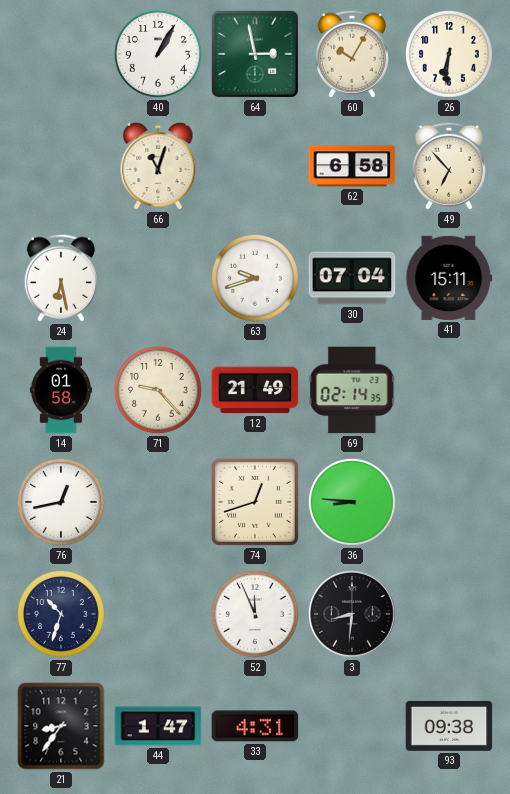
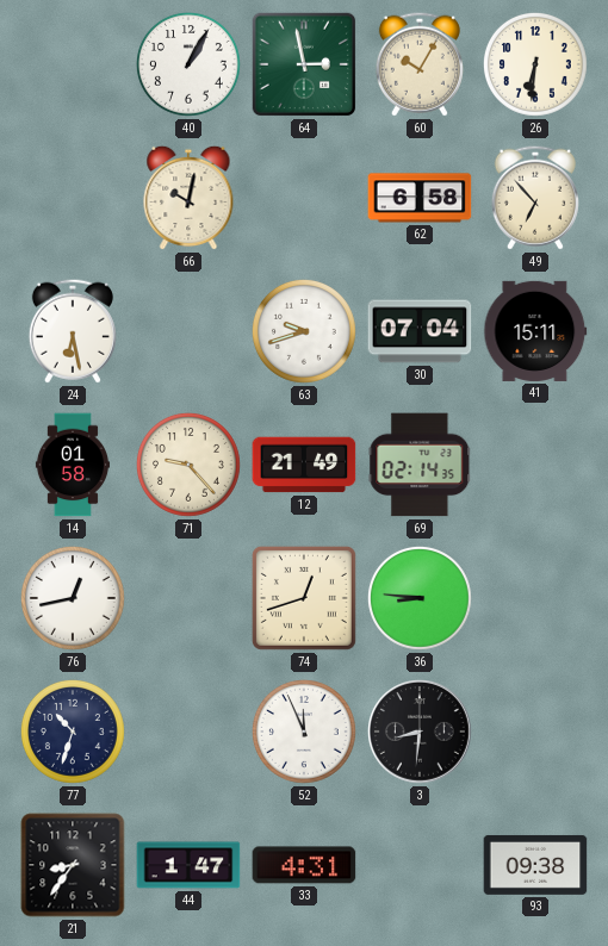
66: 11:03 -> 10:02
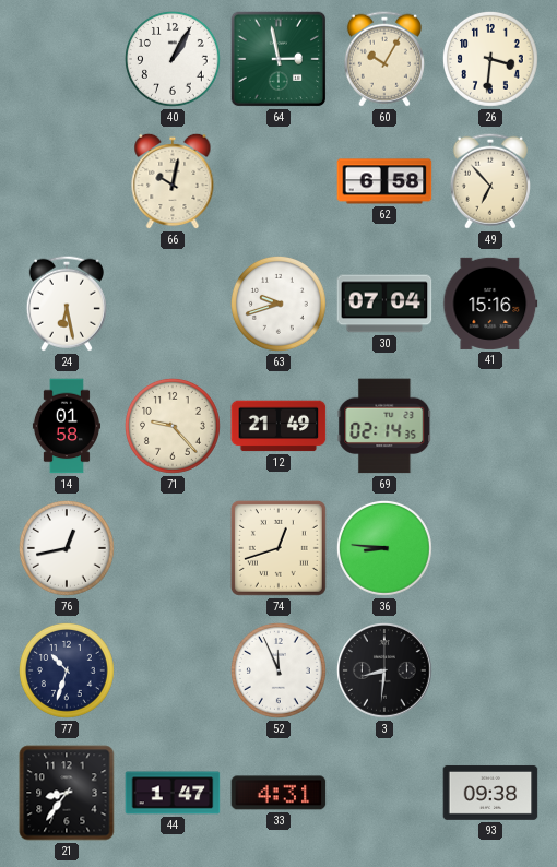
26: 6:31 -> 3:31
41: 15:11 -> 15:16
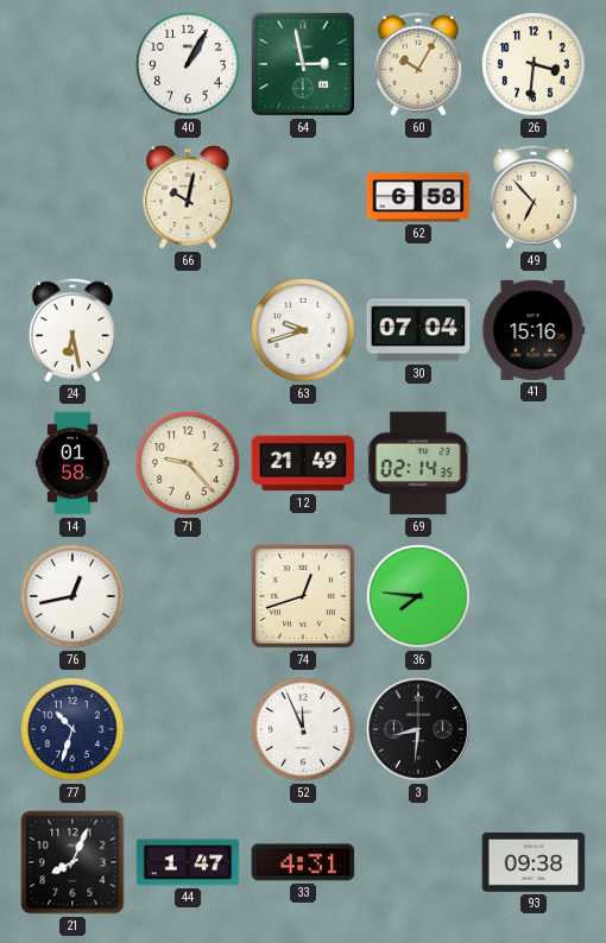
36: 8:46 -> 7:46
21: 8:36 -> 8:04
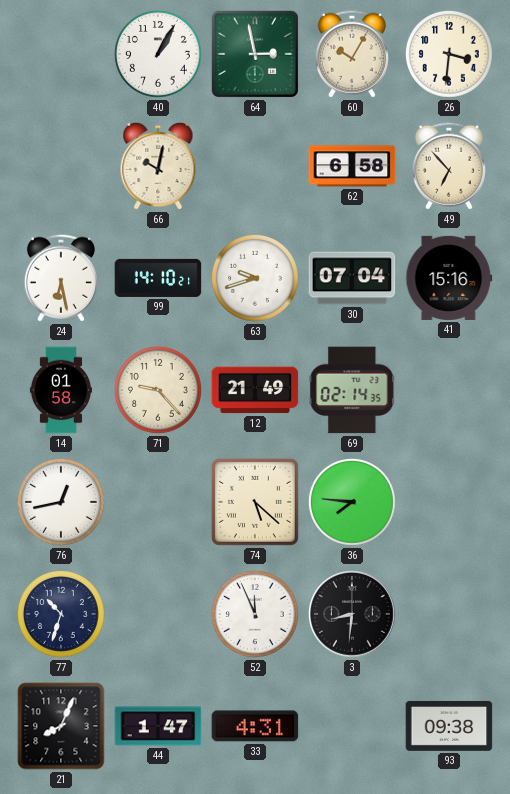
99: none -> 14:10
74: 12:42 -> 5:22
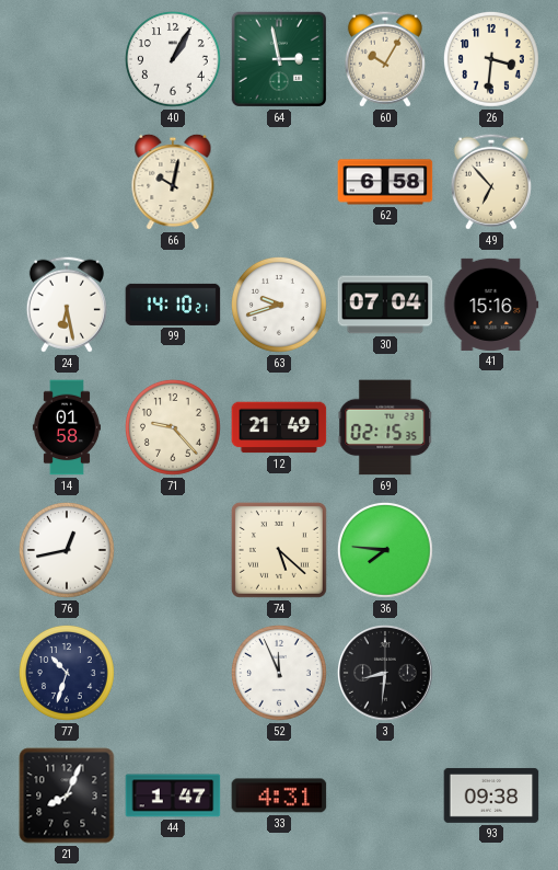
69: 02:14 -> 02:15
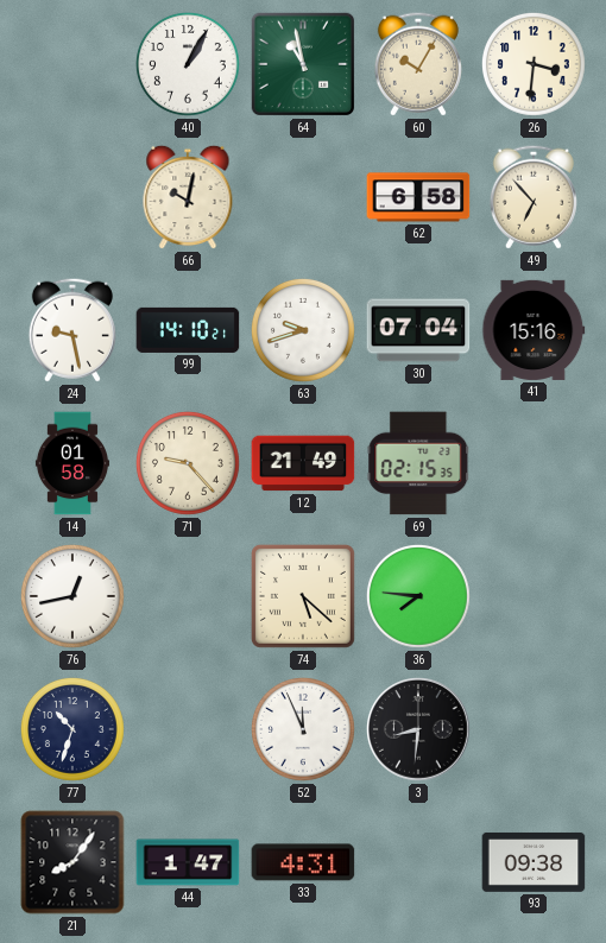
64: 2:58 -> 10:58
24: 6:28 -> 9:28
21: 8:04 -> 8:06
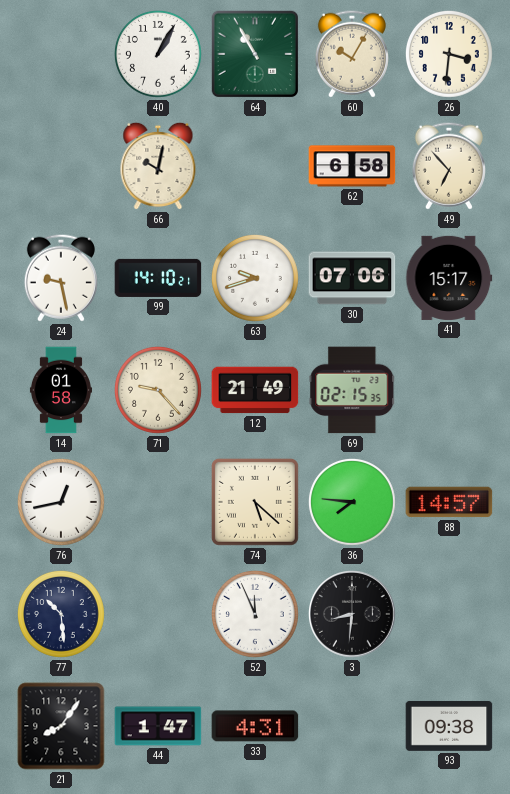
64: 10:58 -> 10:55
30: 07:04 -> 07:06
41: 15:16 -> 15:17
88: none -> 14:57
77: 10:33 -> 10:29
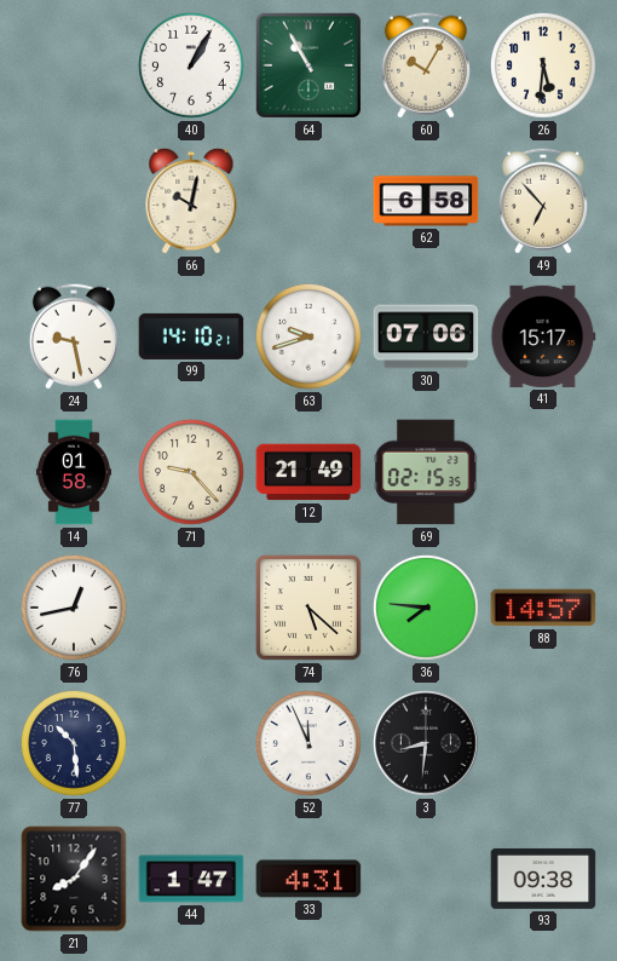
26: 3:31 -> 5:31
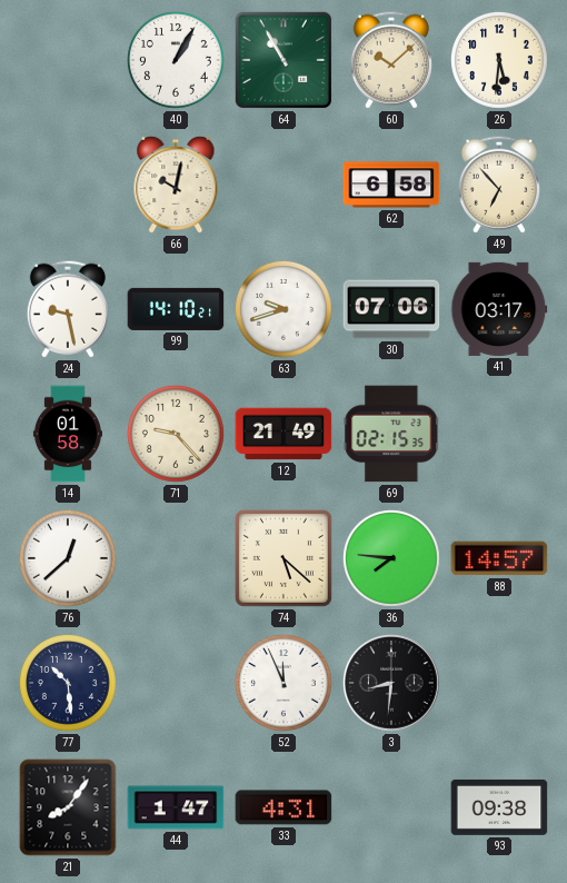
60: 10:05 -> 10:08
41: 15:17 -> 03:17
76: 12:43 -> 12:38
